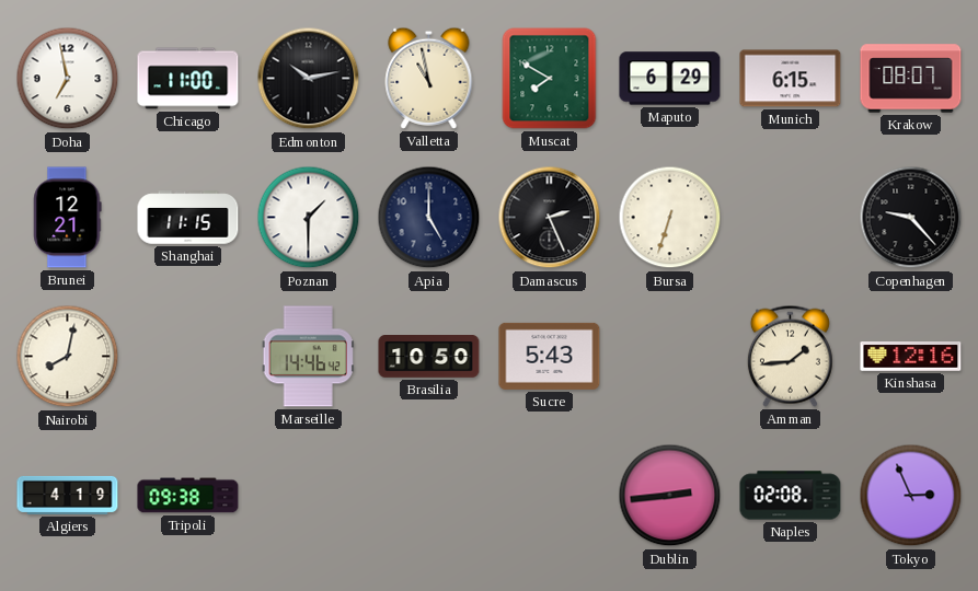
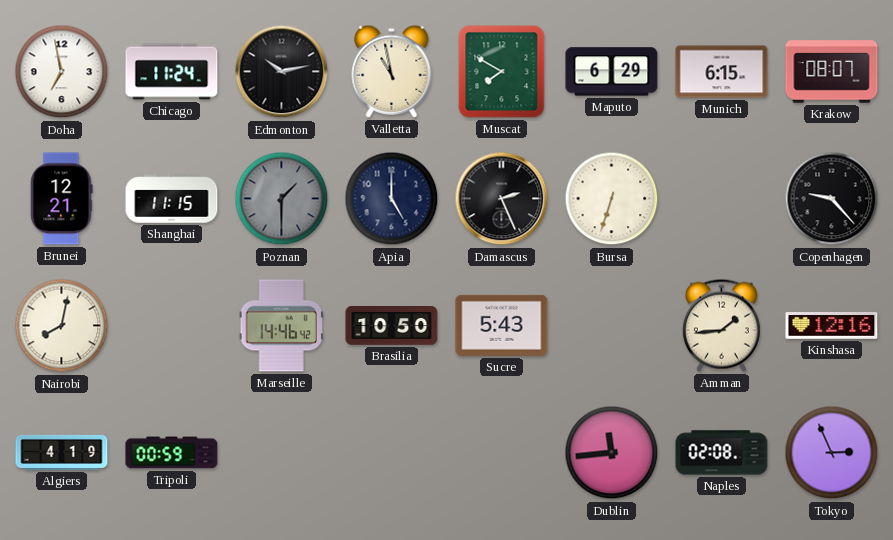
Chicago: 11:00 -> 11:24
Poznan dial: white -> grey
Tripoli: 09:38 -> 00:59
Dublin: 2:44 -> 11:44
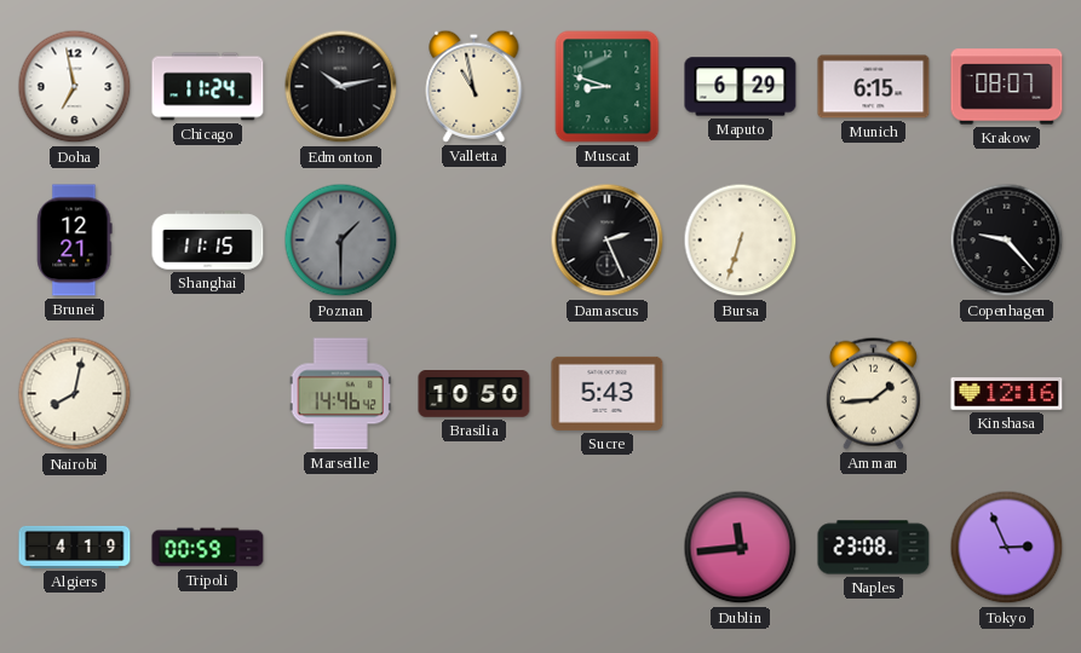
Muscat: 7:50 -> 8:48
Apia: 5:00 -> none
Naples: 02:08 -> 23:08
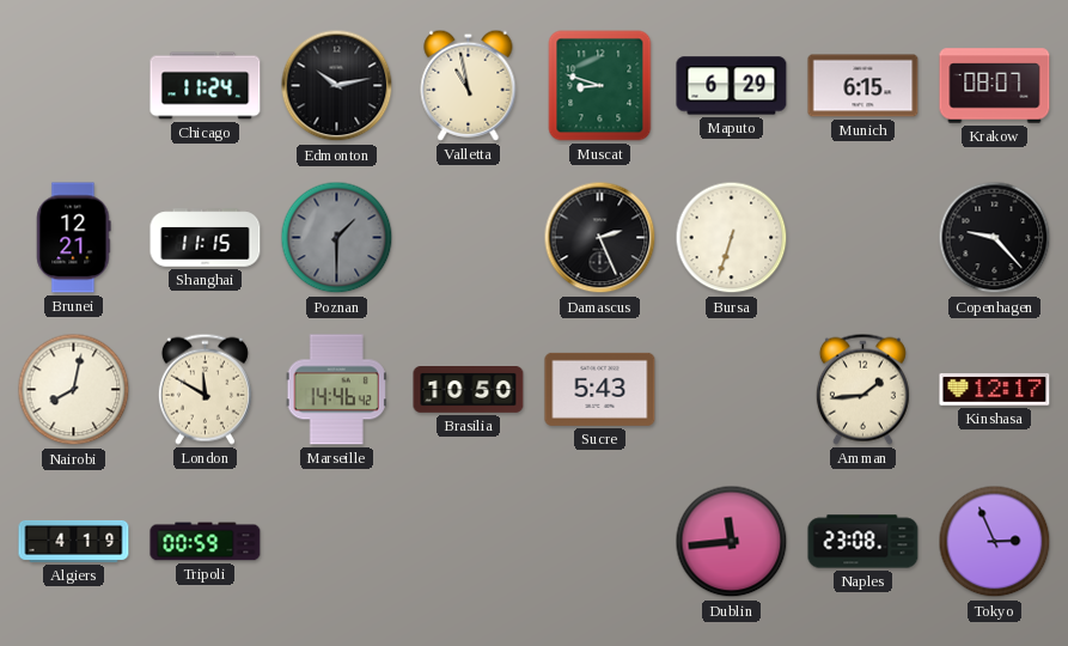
Doha: 6:58 -> none
London: none -> 11:50
Kinshasa: 12:16 -> 12:17
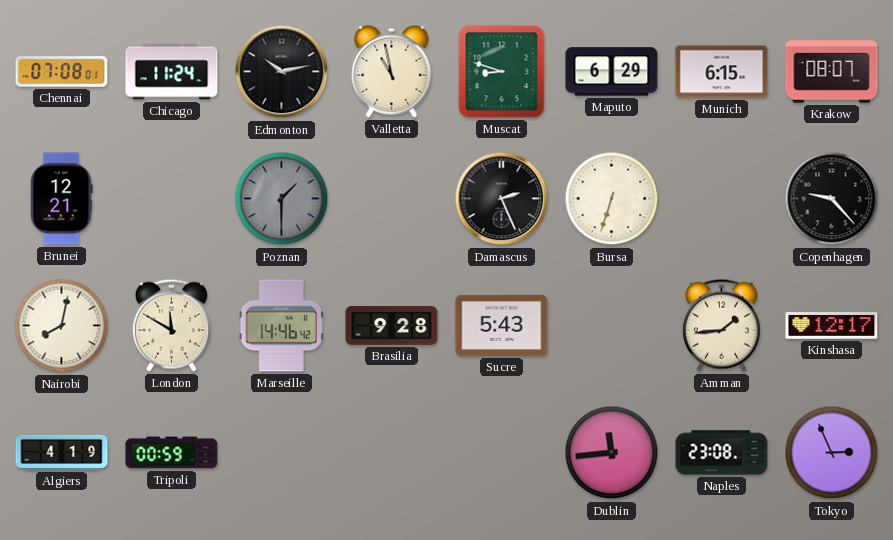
Chennai: none -> 07:08
Shanghai: 11:15 -> none
Brasilia: 10:50 -> 9:28
